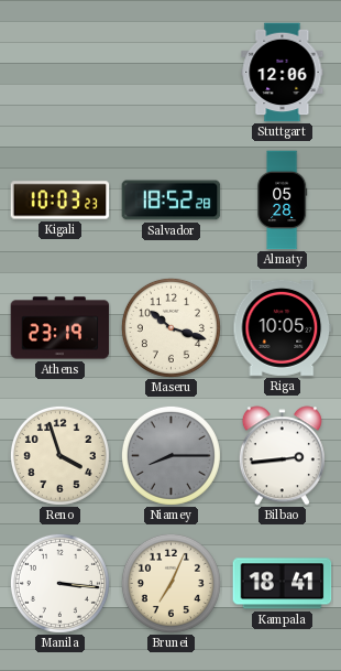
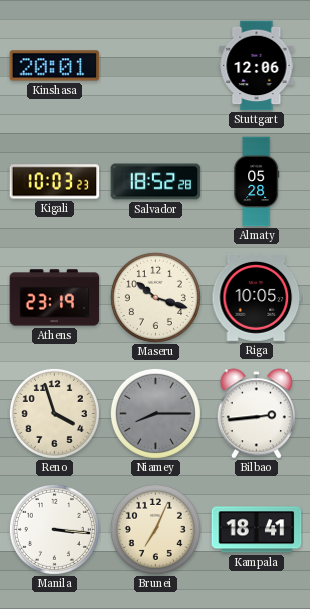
Kinshasa: none -> 20:01
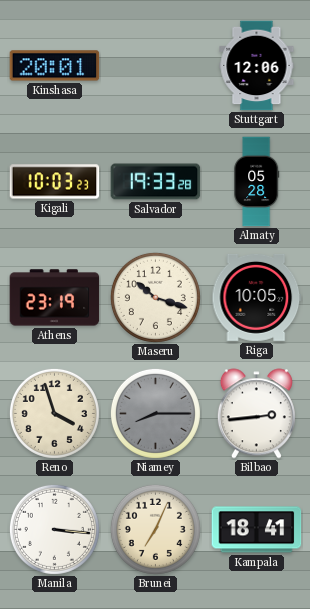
Salvador: 18:52 -> 19:33
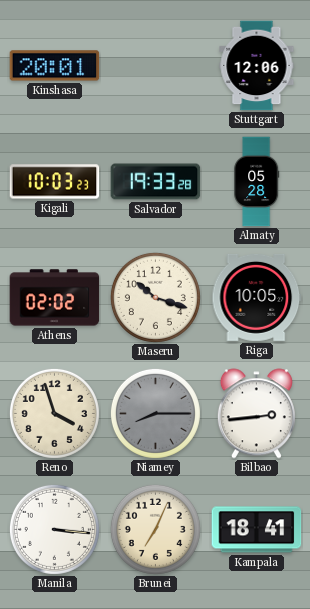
Athens: 23:19 -> 02:02
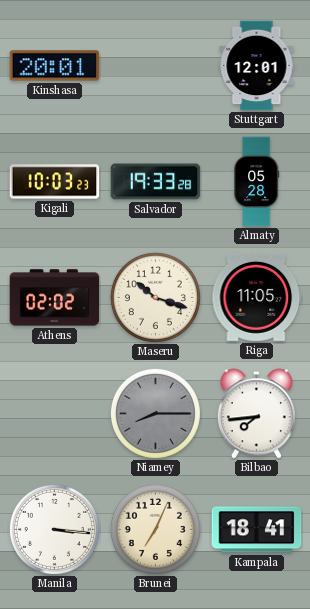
Stuttgart: 12:06 -> 12:01
Riga: 10:05 -> 11:05
Reno: 3:57 -> none
Bilbao: 2:44 -> 7:44
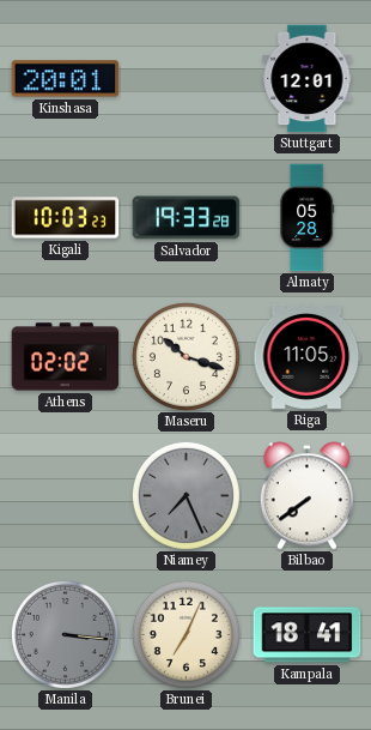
Niamey: 8:15 -> 7:26
Bilbao: 7:44 -> 7:39
Manila dial: white -> grey
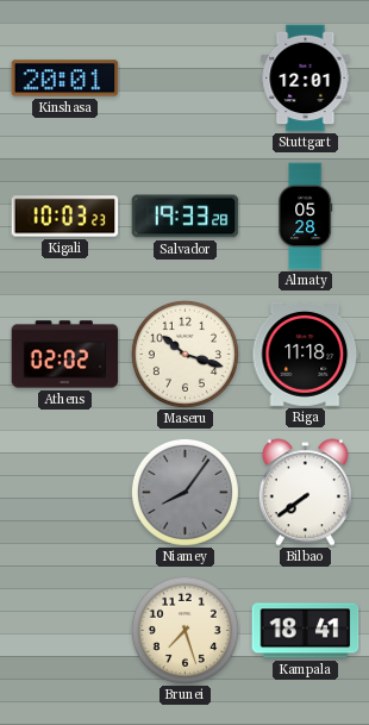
Riga: 11:05 -> 11:18
Niamey: 7:26 -> 8:06
Manila: 3:16 -> none
Brunei: 7:04 -> 7:27
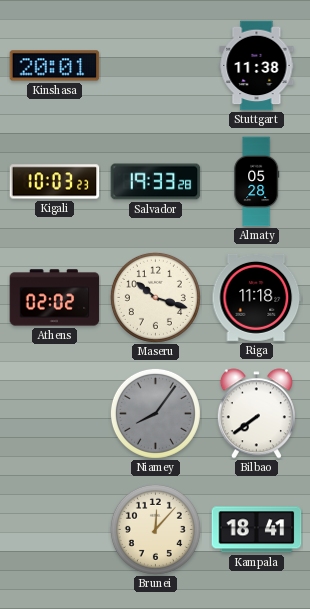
Stuttgart: 12:01 -> 11:38
Brunei: 7:27 -> 12:07
